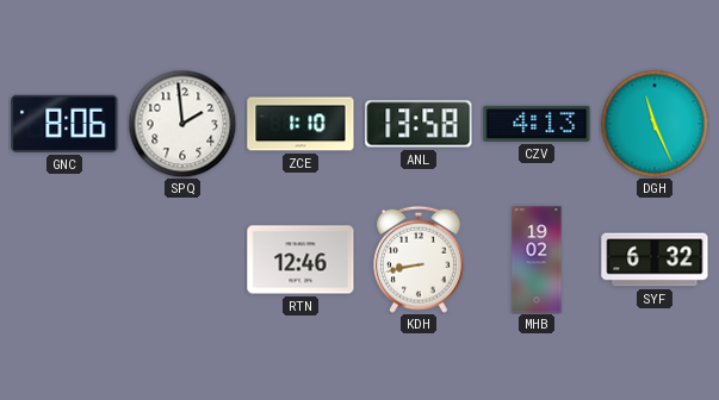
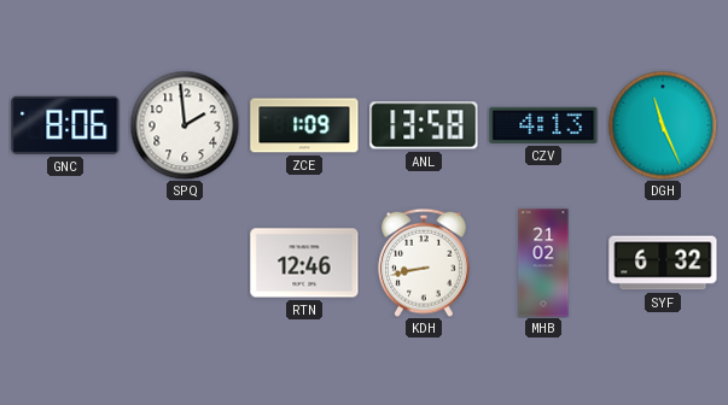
ZCE: 1:10 -> 1:09
MHB: 19:02 -> 21:02
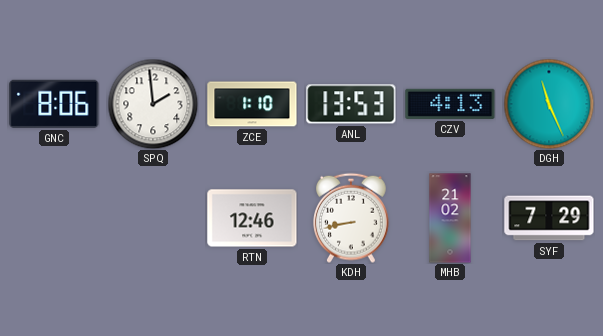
ZCE: 1:09 -> 1:10
ANL: 13:58 -> 13:53
SYF: 6:32 -> 7:29
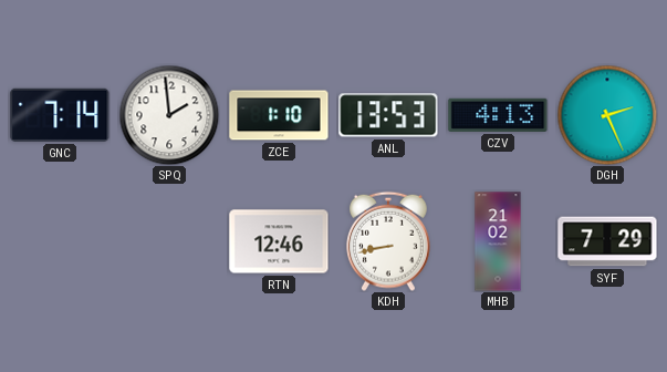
GNC: 8:06 -> 7:14
DGH: 11:26 -> 2:26
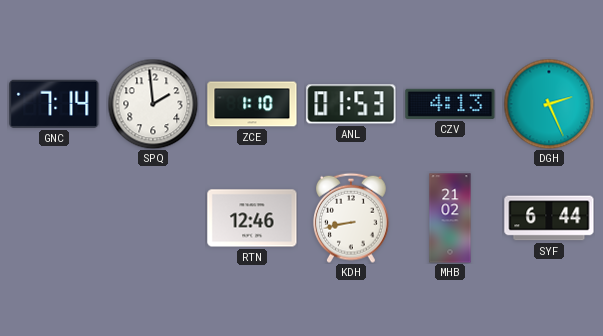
ANL: 13:53 -> 01:53
SYF: 7:29 -> 6:44
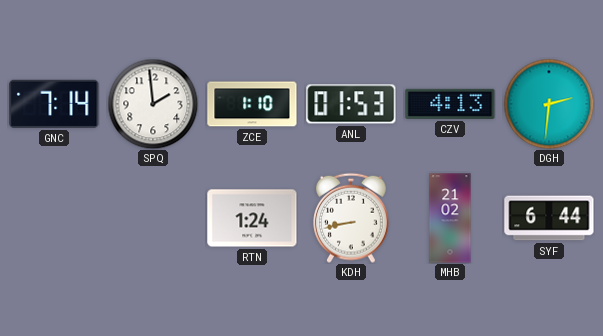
DGH: 2:26 -> 2:31
RTN: 12:46 -> 1:24
